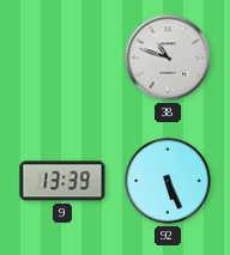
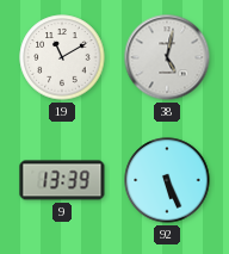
19: none -> 11:10
38: 10:48 -> 5:02
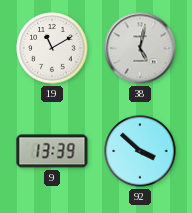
92: 5:26 -> 3:52
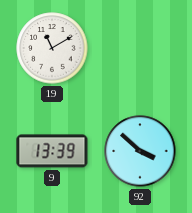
38: 5:02 -> none
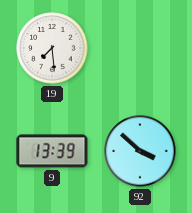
19: 11:10 -> 7:29
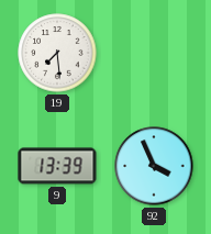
92: 3:52 -> 3:56
